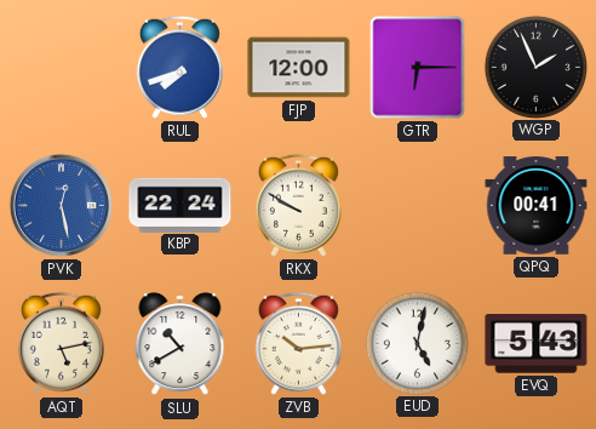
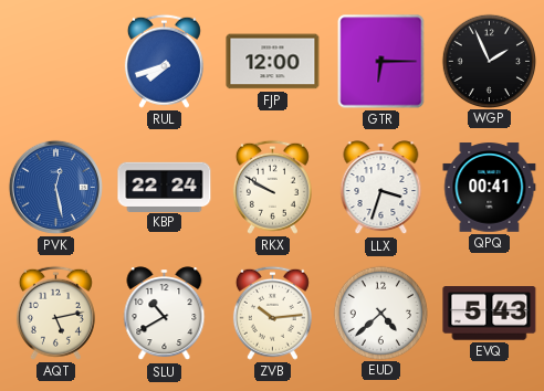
LLX: none -> 3:33
EUD: 5:02 -> 4:38
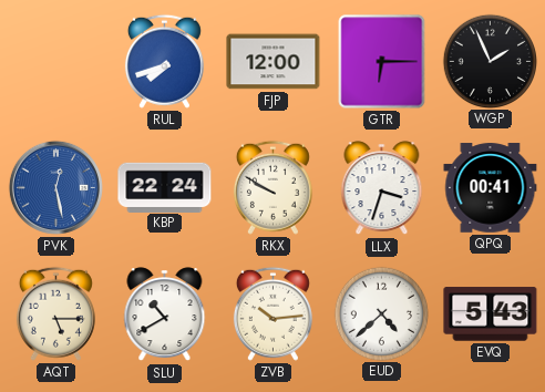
AQT: 5:13 -> 5:15
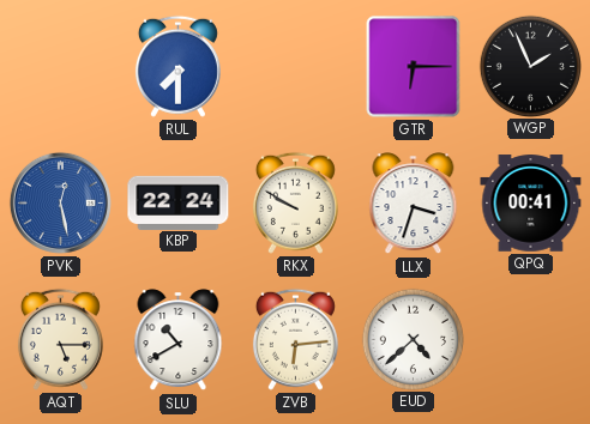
RUL: 7:42 -> 7:30
FJP: 12:00 -> none
ZVB: 10:14 -> 6:14
EVQ: 5:43 -> none
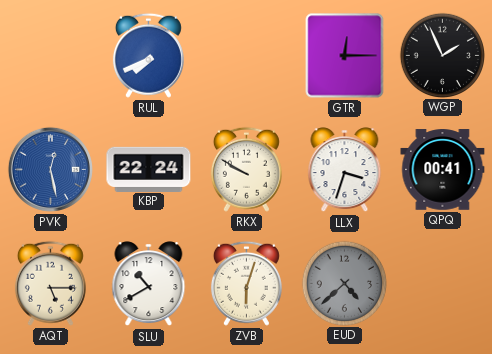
RUL: 7:30 -> 7:41
GTR: 6:15 -> 12:15
ZVB: 6:14 -> 6:03
EUD dial: white -> grey
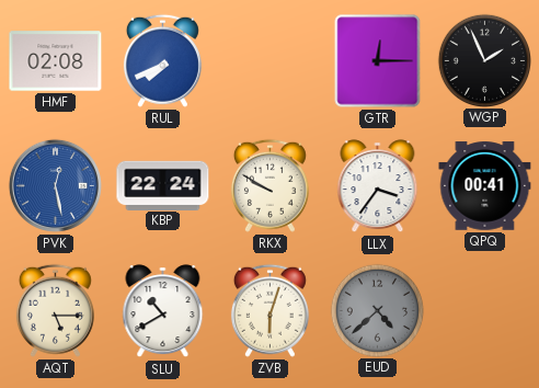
HMF: none -> 02:08
LLX: 3:33 -> 3:36
